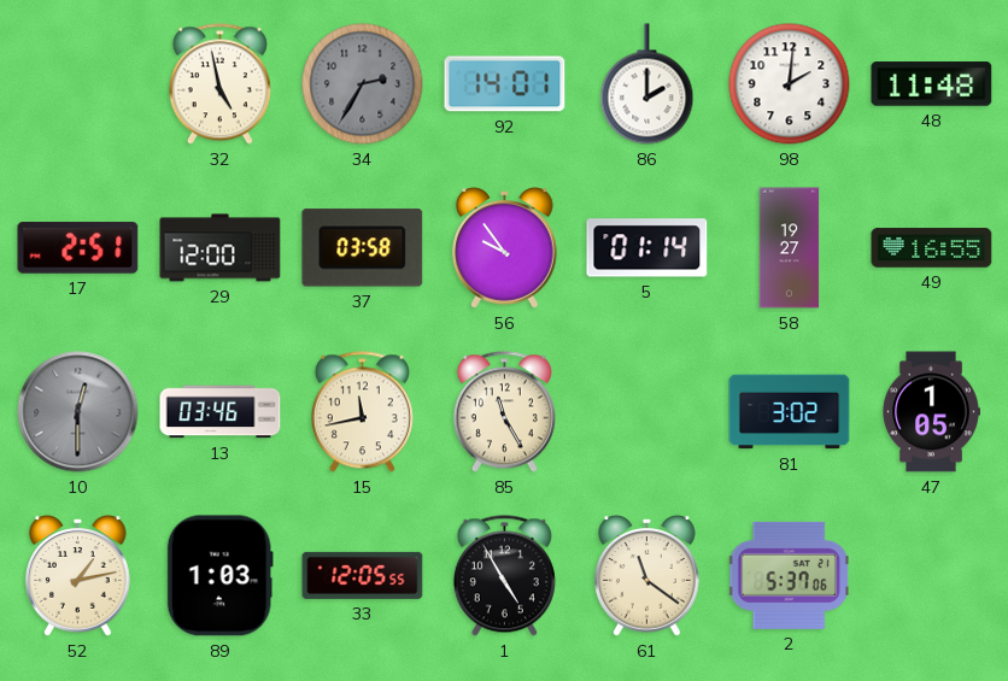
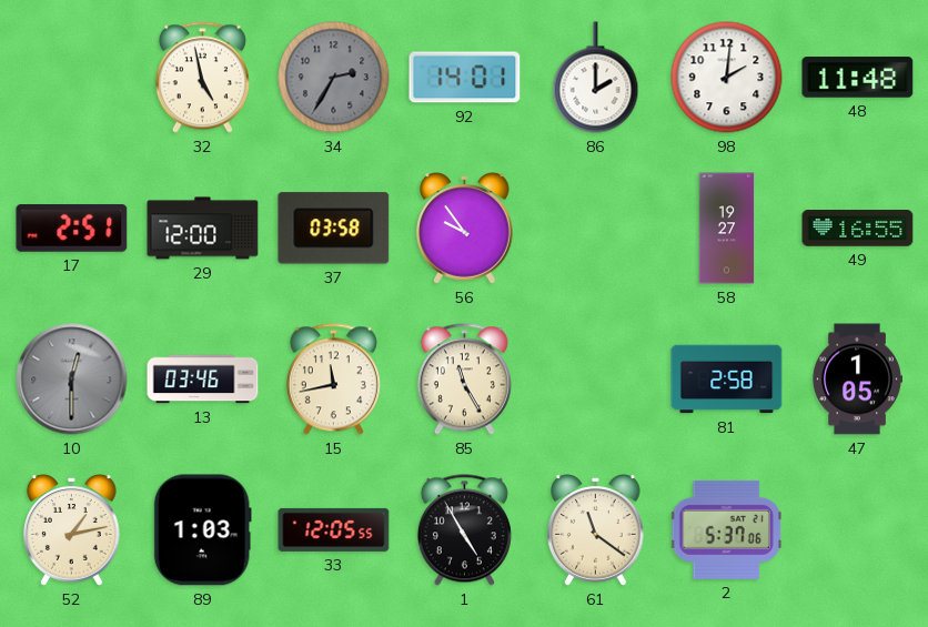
5: 01:14 -> none
81: 3:02 -> 2:58
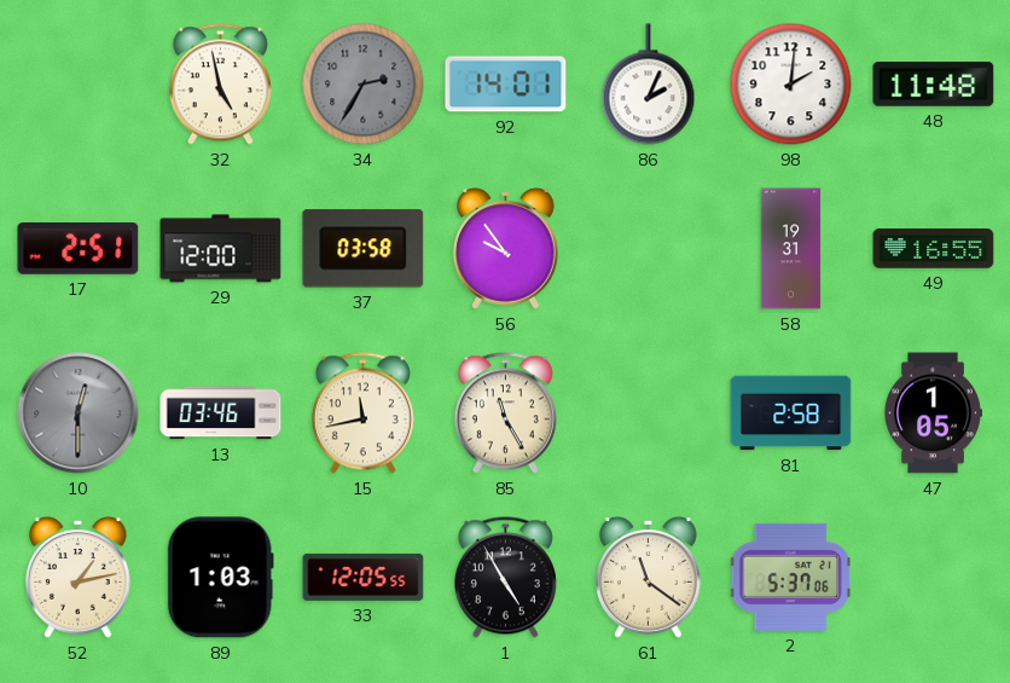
86: 2:00 -> 2:04
58: 19:27 -> 19:31
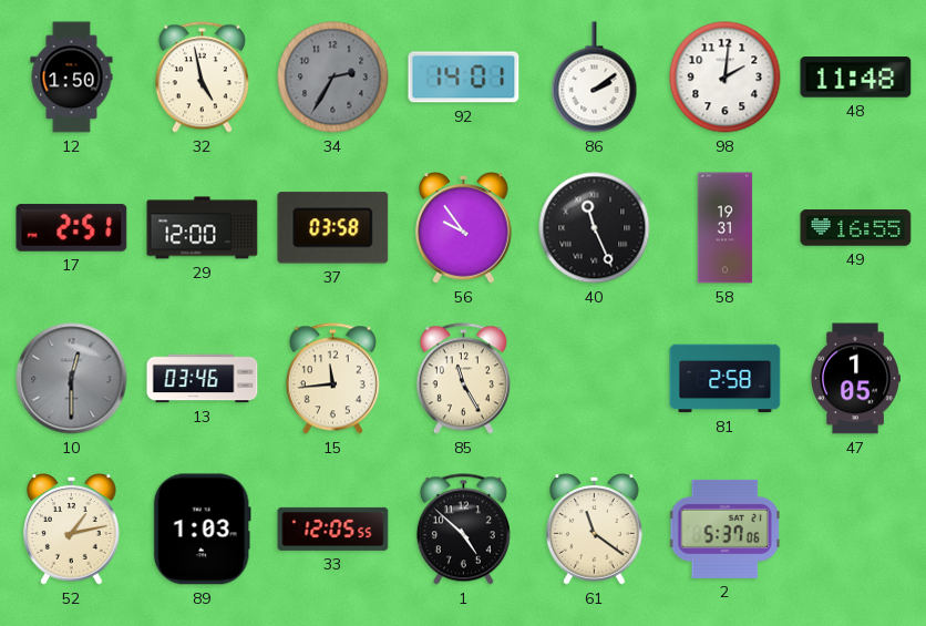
12: none -> 1:50
86: 2:04 -> 2:09
40: none -> 11:26
15: 11:43 -> 11:44
1: 4:55 -> 4:52
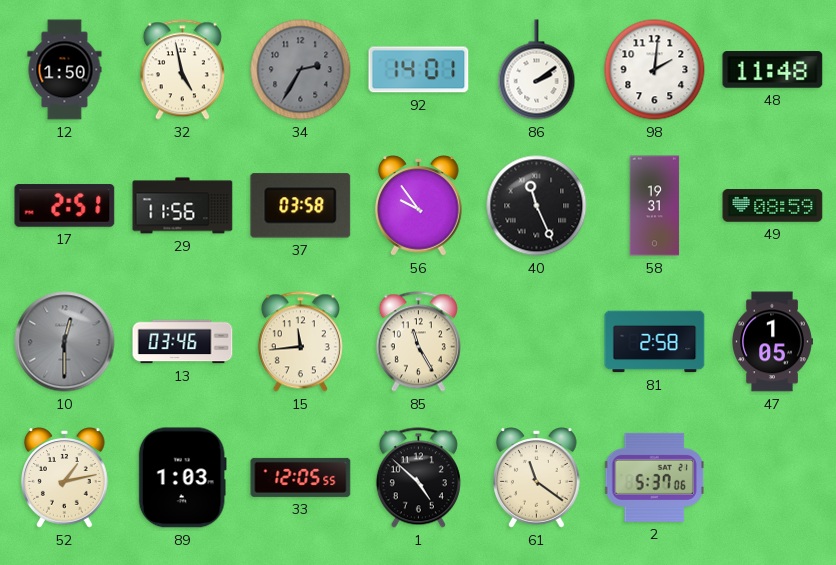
29: 12:00 -> 11:56
49: 16:55 -> 08:59
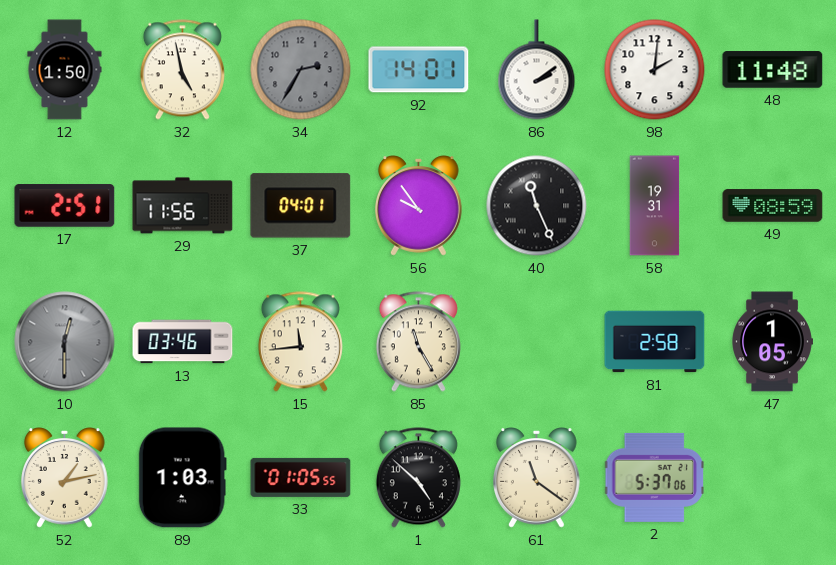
37: 03:58 -> 04:01
33: 12:05 -> 01:05
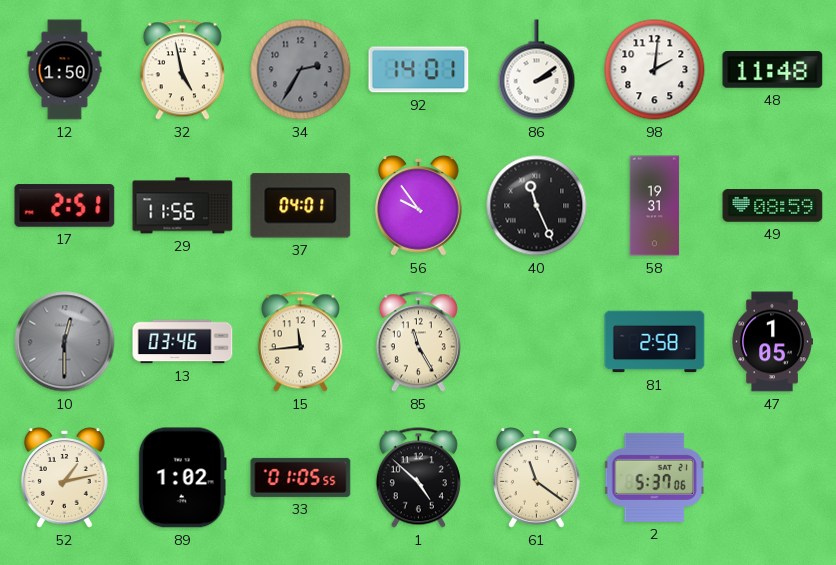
89: 1:03 -> 1:02
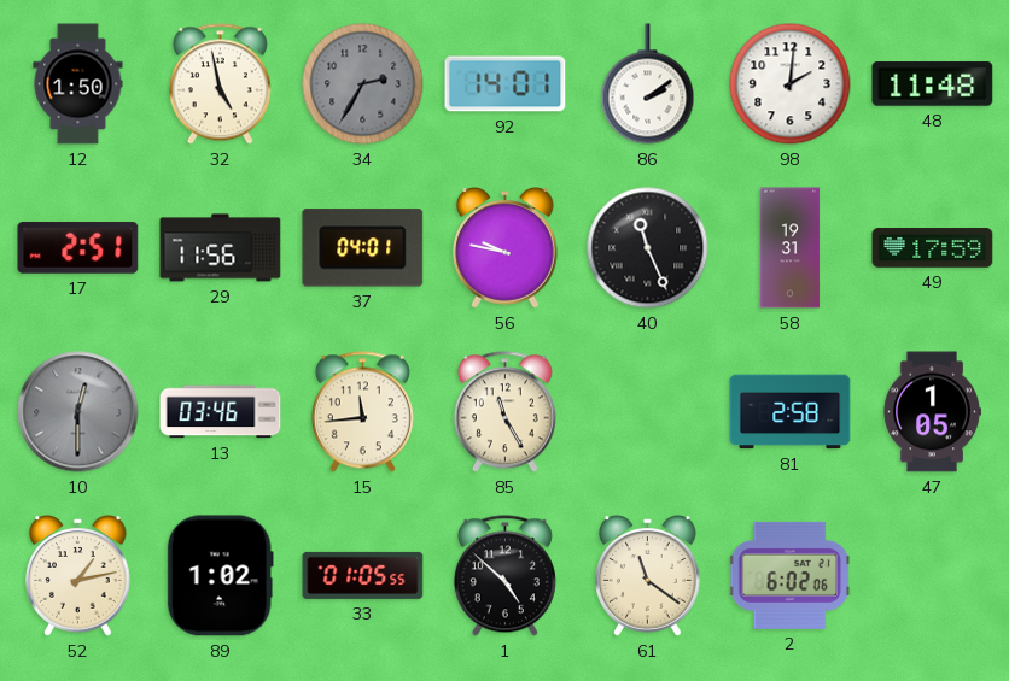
56: 9:54 -> 9:47
49: 08:59 -> 17:59
2: 5:37 -> 6:02
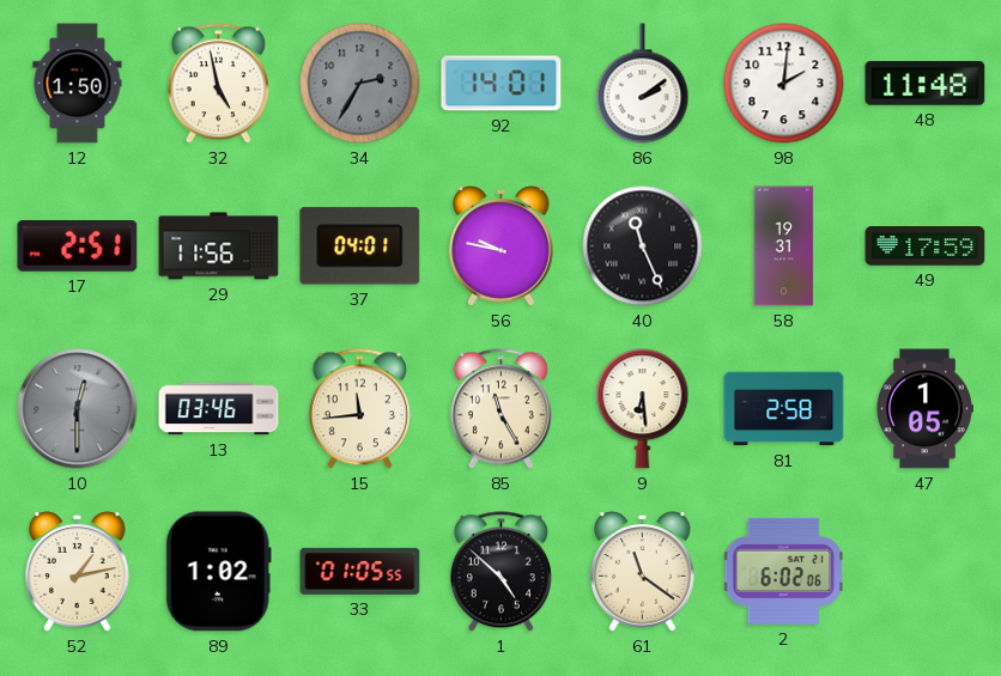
9: none -> 6:29
